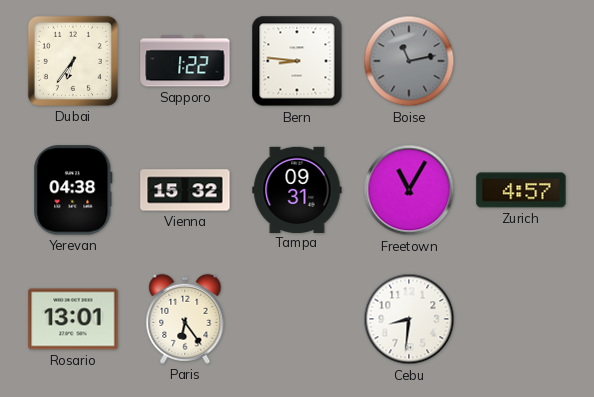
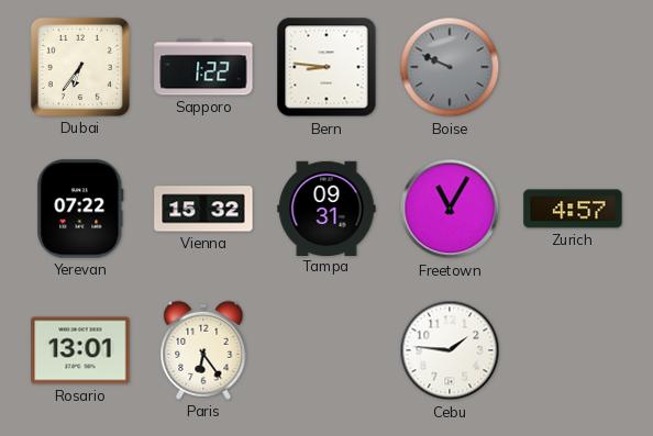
Boise: 11:13 -> 9:49
Yerevan: 04:38 -> 07:22
Cebu: 8:31 -> 1:46
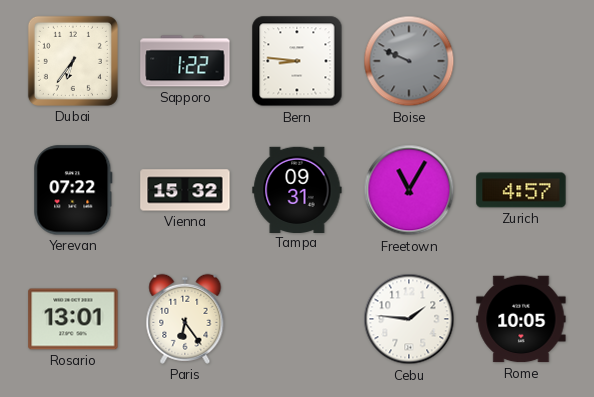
Rome: none -> 10:05
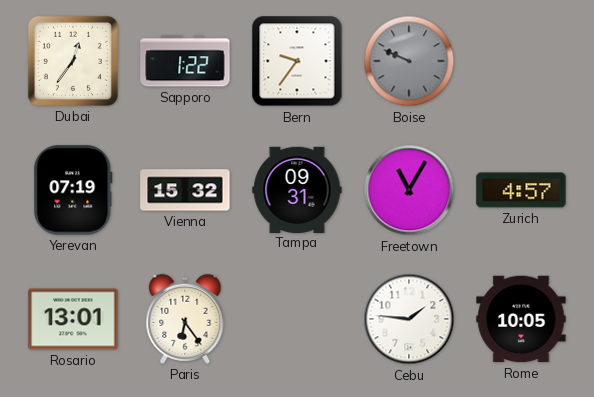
Dubai: 6:36 -> 12:36
Bern: 8:46 -> 9:36
Yerevan: 07:22 -> 07:19
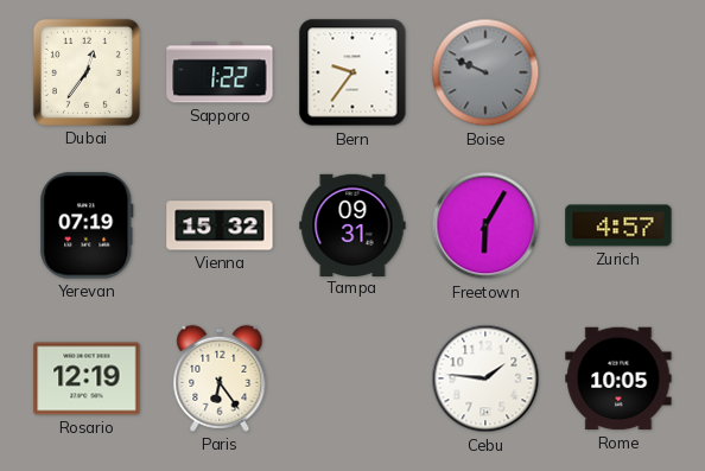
Freetown: 11:05 -> 6:05
Rosario: 13:01 -> 12:19
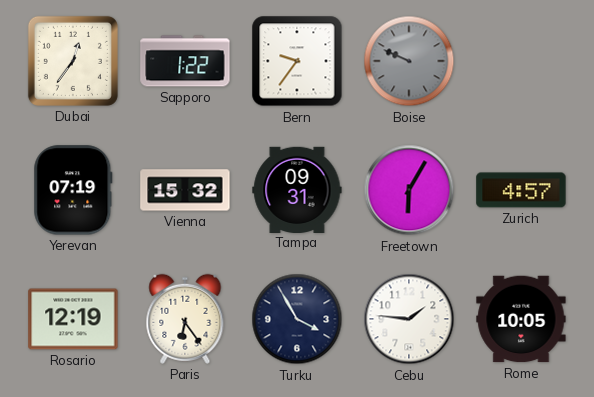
Turku: none -> 3:55
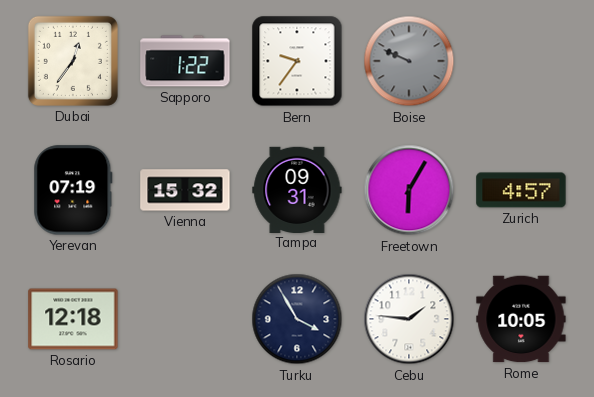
Rosario: 12:19 -> 12:18
Paris: 6:24 -> none
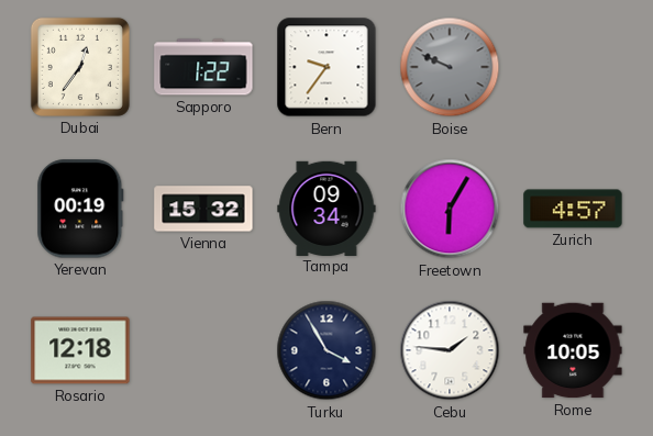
Yerevan: 07:19 -> 00:19
Tampa: 09:31 -> 09:34
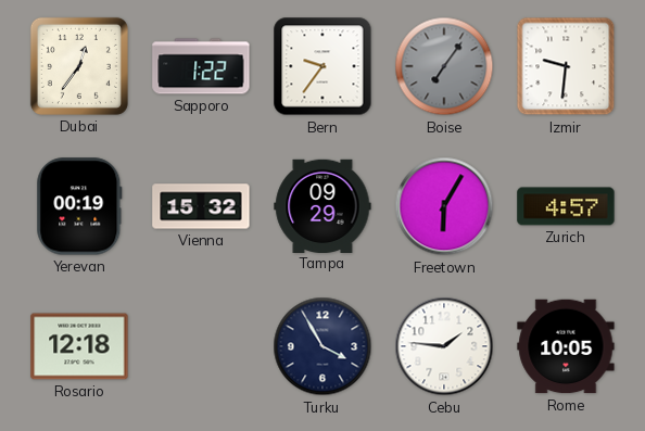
Boise: 9:49 -> 7:06
Izmir: none -> 9:31
Tampa: 09:34 -> 09:29
